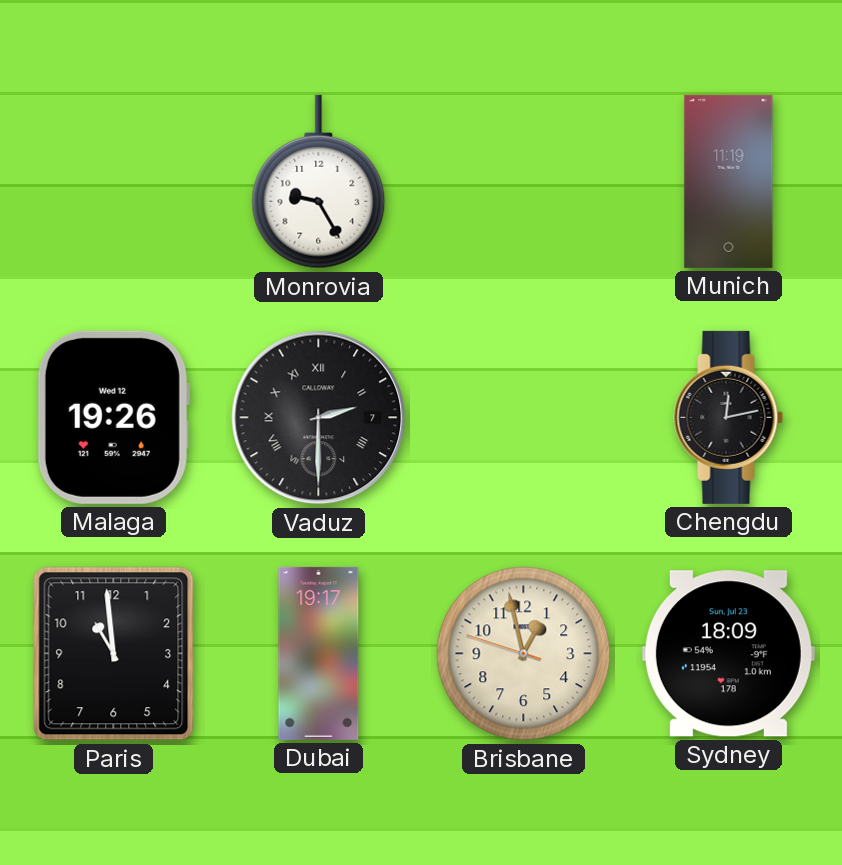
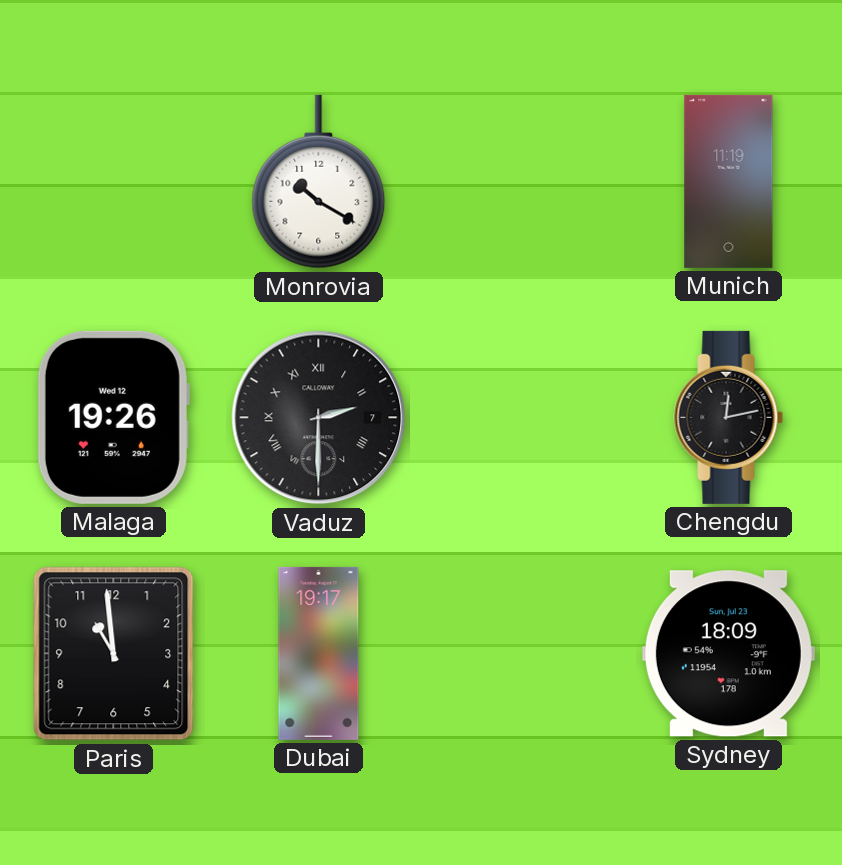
Monrovia: 9:25 -> 10:20
Brisbane: 12:57 -> none
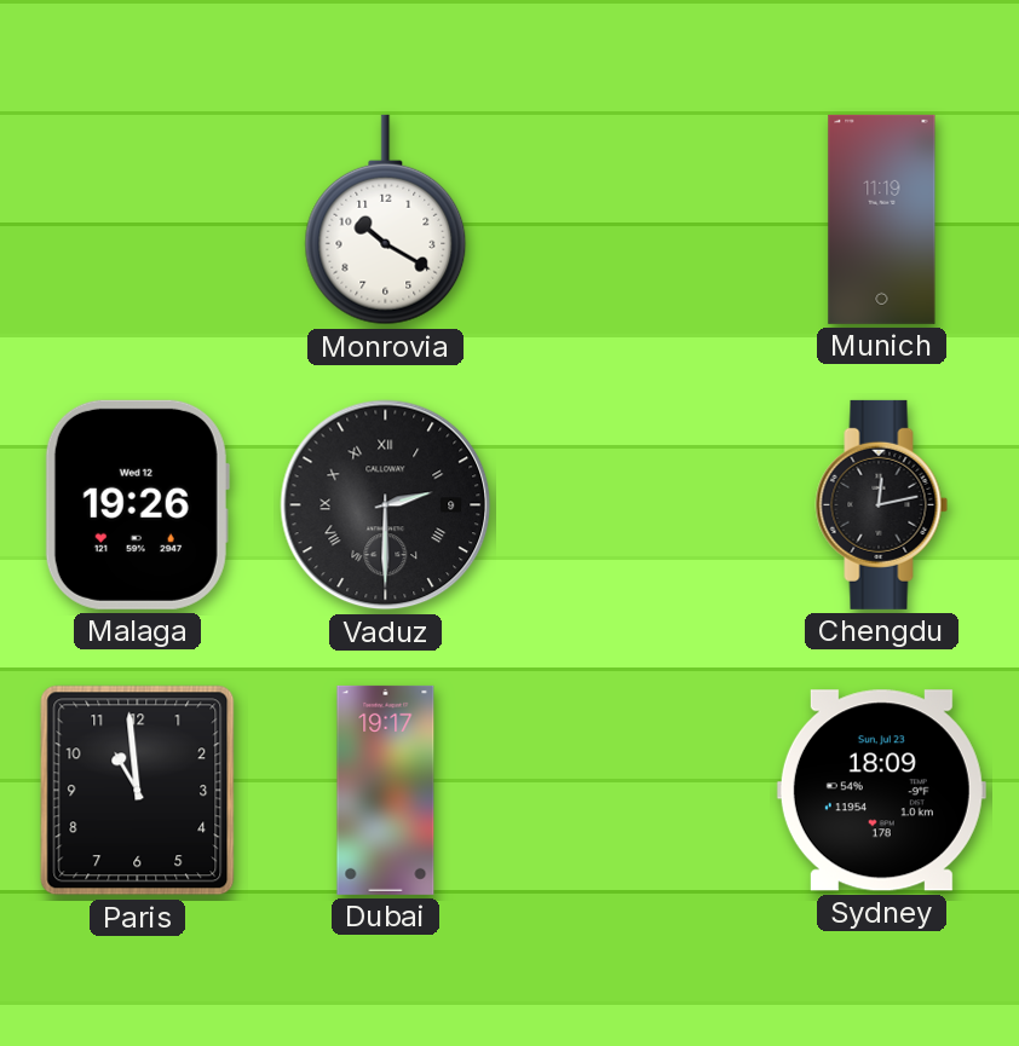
Vaduz date: 7 -> 9
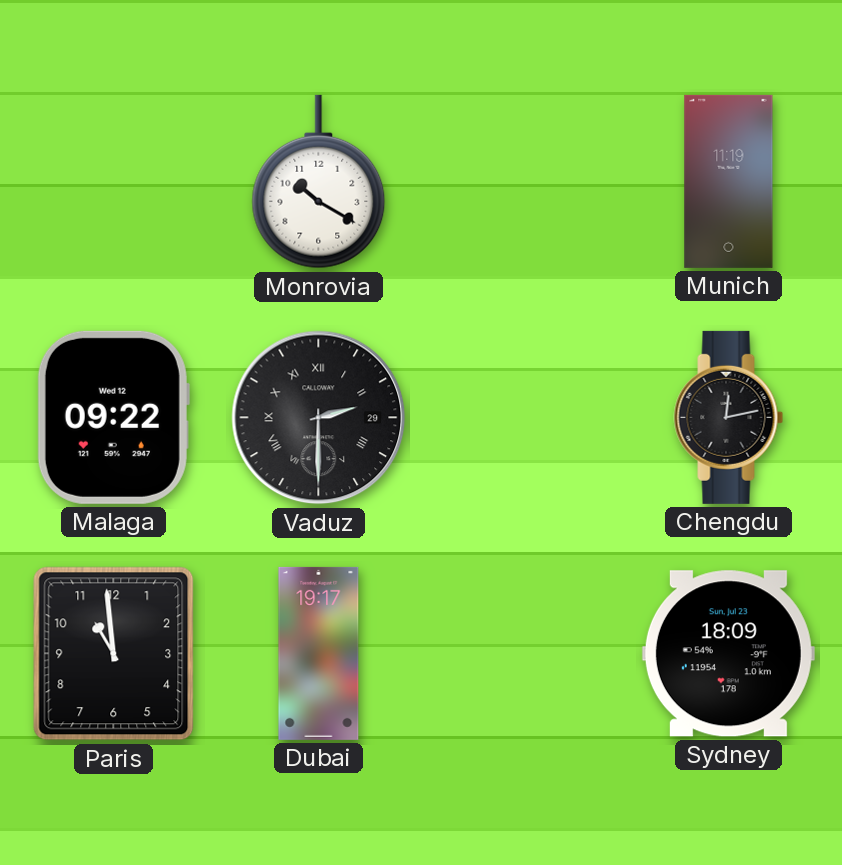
Malaga: 19:26 -> 09:22
Vaduz date: 9 -> 29
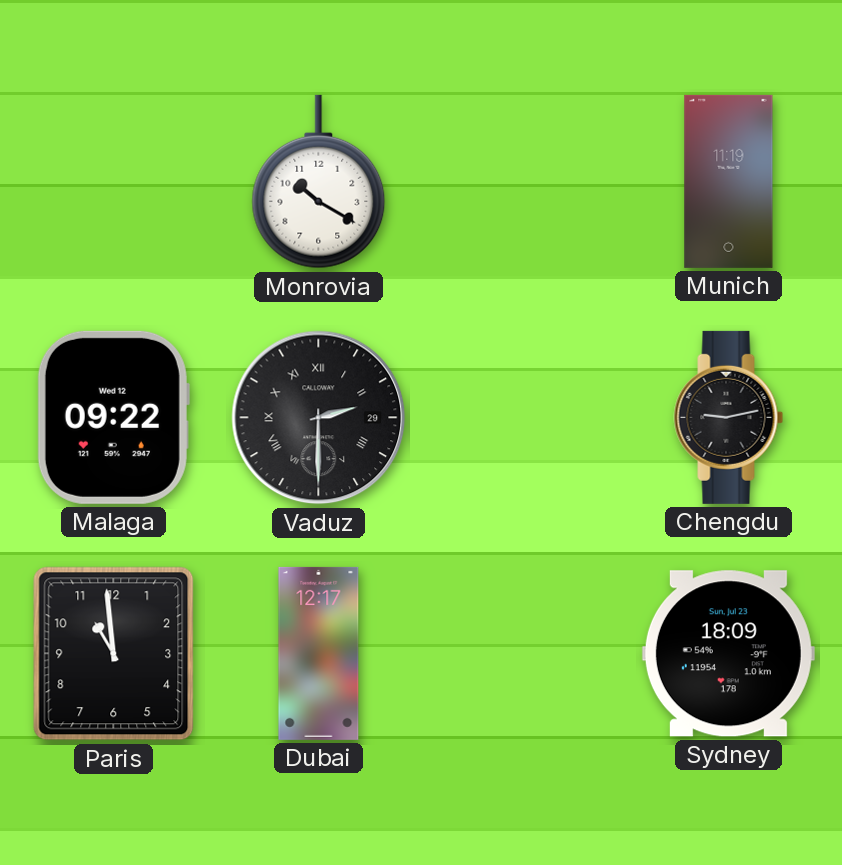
Chengdu: 12:13 -> 9:13
Dubai: 19:17 -> 12:17
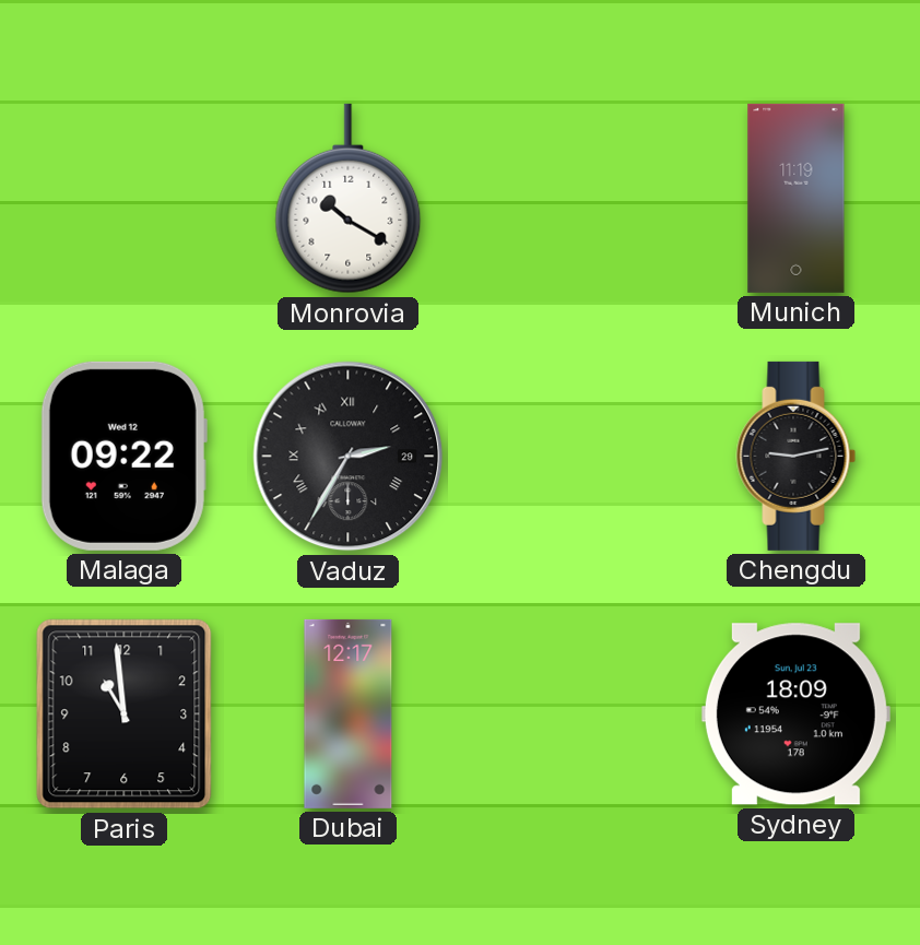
Vaduz: 2:30 -> 2:35
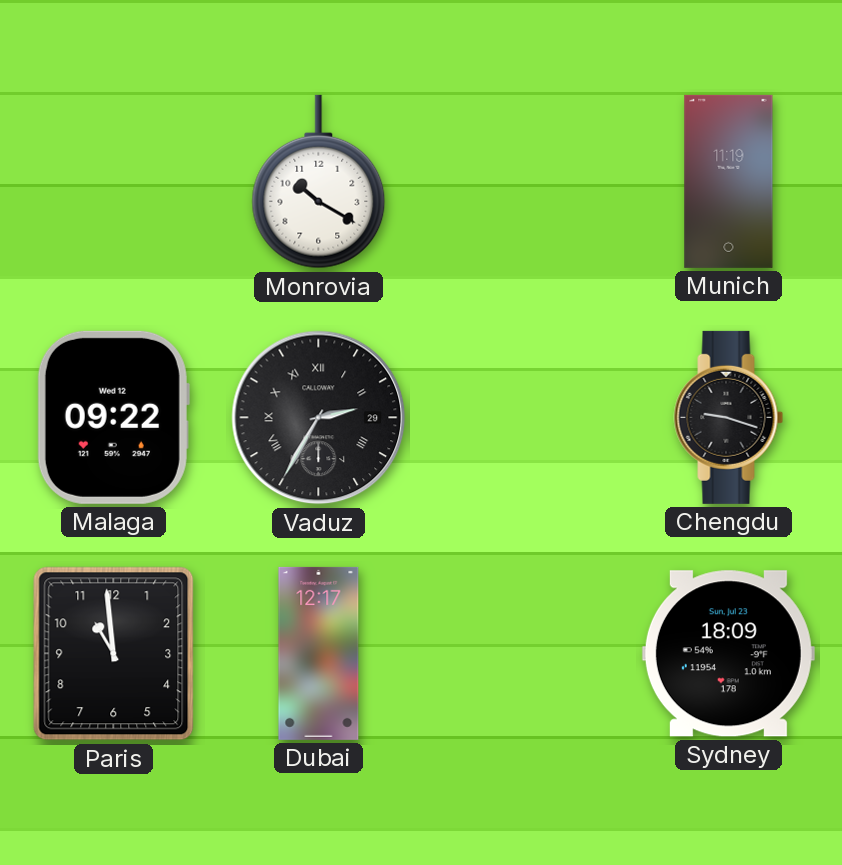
Chengdu: 9:13 -> 9:18
